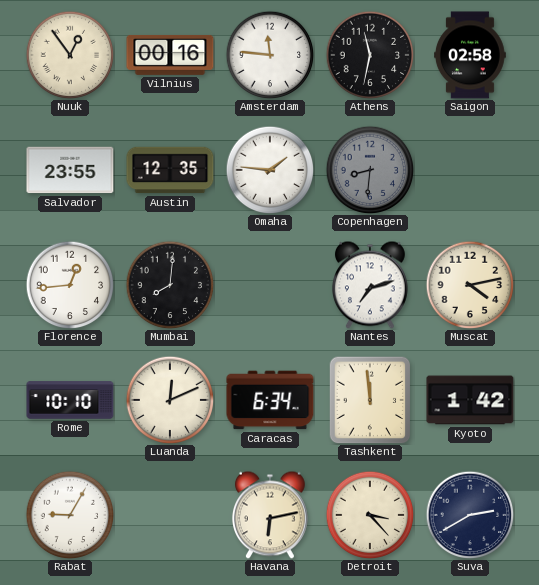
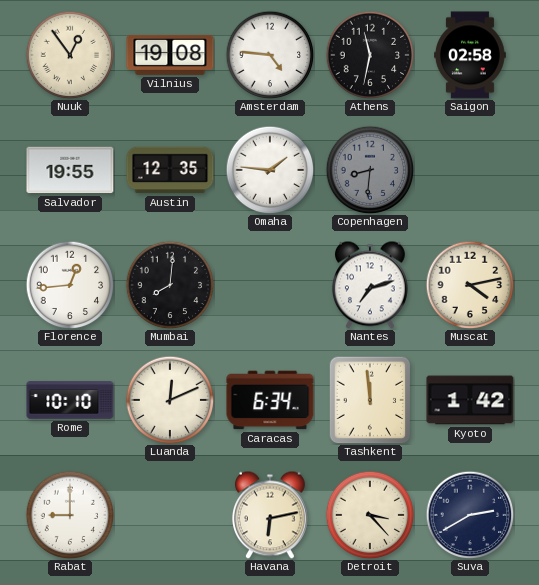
Vilnius: 00:16 -> 19:08
Amsterdam: 11:46 -> 4:46
Salvador: 23:55 -> 19:55
Rabat: 9:05 -> 9:00
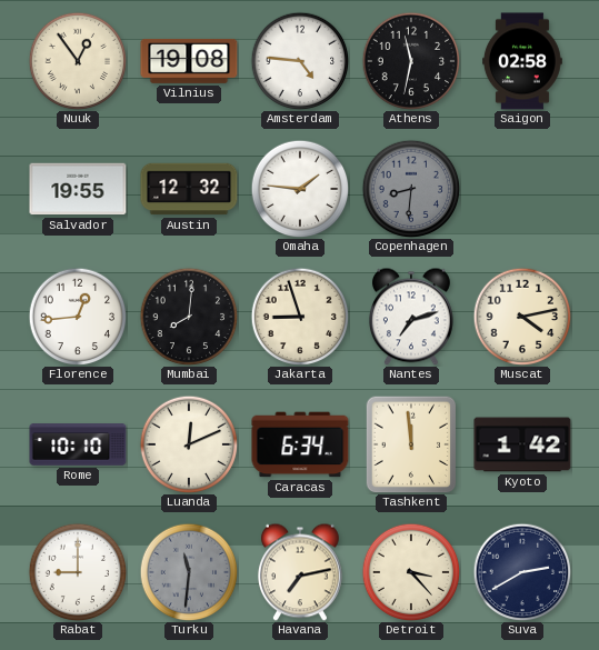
Austin: 12:35 -> 12:32
Jakarta: none -> 8:57
Turku: none -> 11:31
Havana: 6:13 -> 7:13
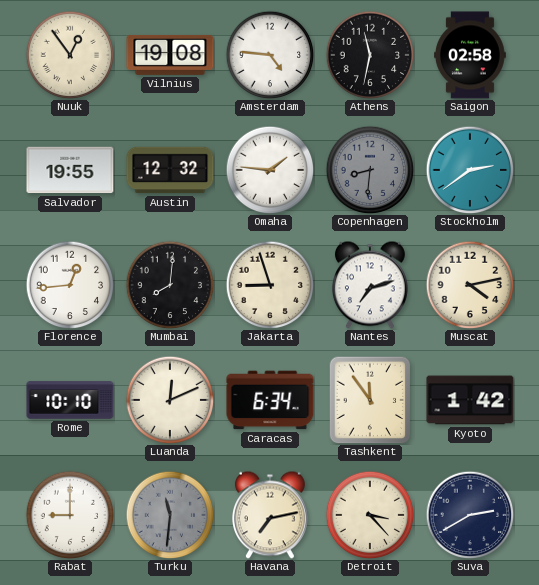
Stockholm: none -> 2:39
Tashkent: 11:59 -> 11:54
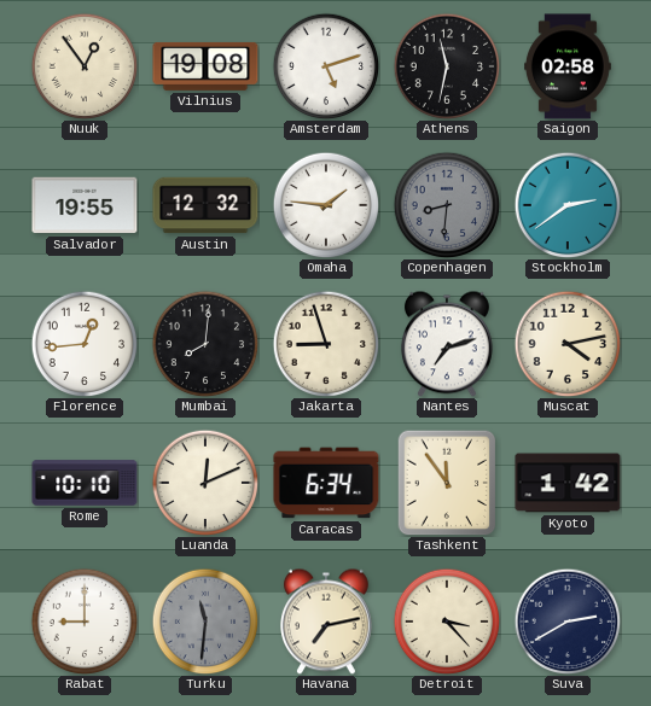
Amsterdam: 4:46 -> 5:12
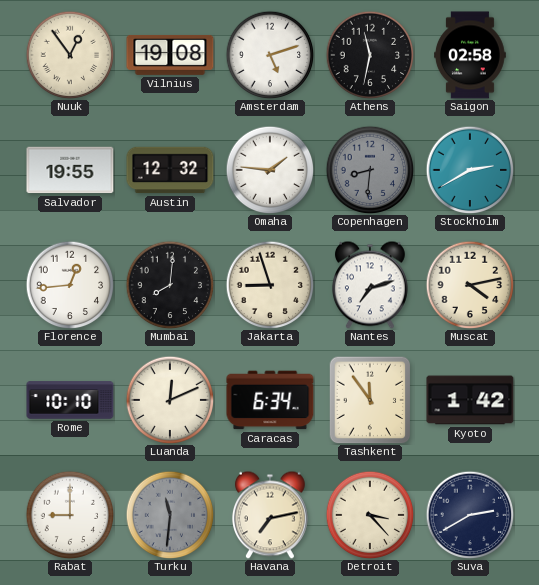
Stockholm: 2:39 -> 2:40
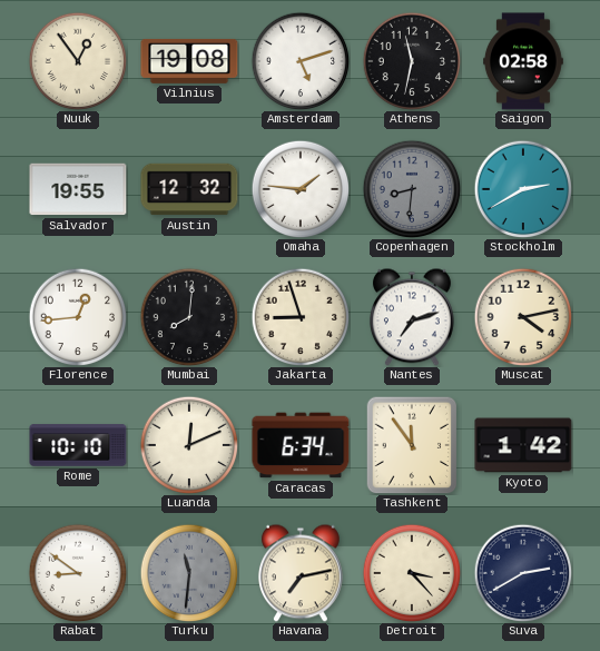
Rabat: 9:00 -> 8:51
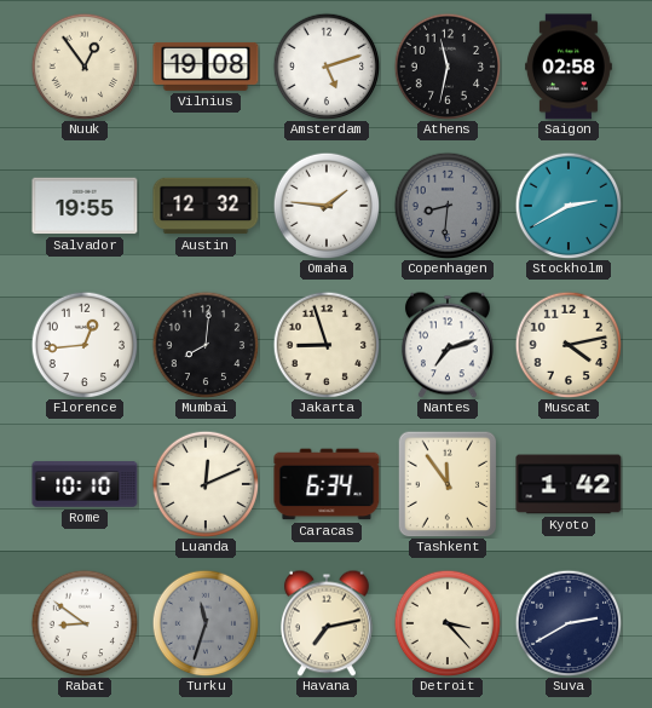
Turku: 11:31 -> 11:33
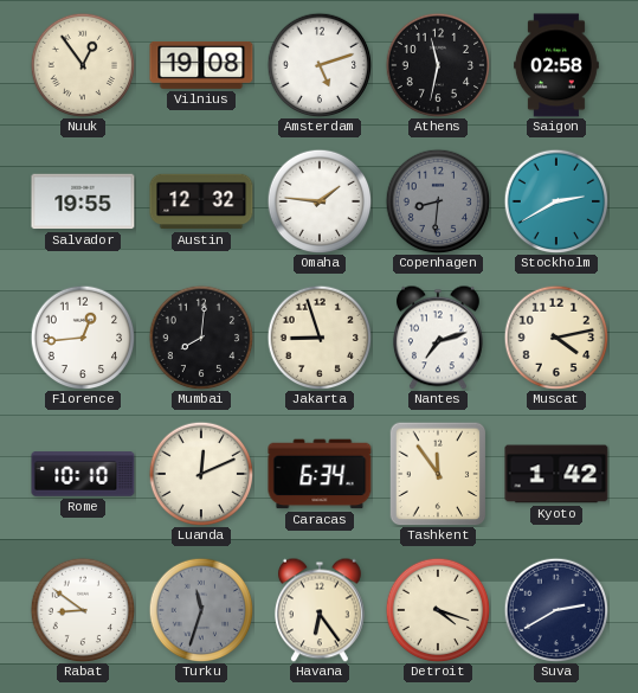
Havana: 7:13 -> 6:24
Detroit: 3:23 -> 4:18
